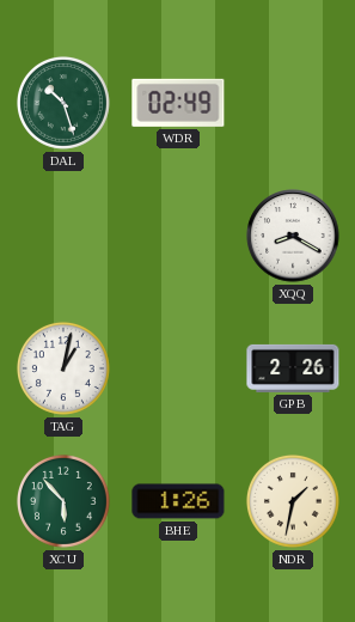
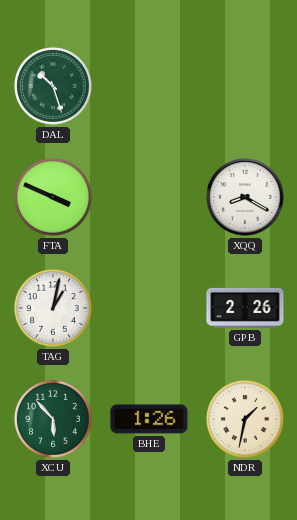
WDR: 02:49 -> none
FTA: none -> 3:49
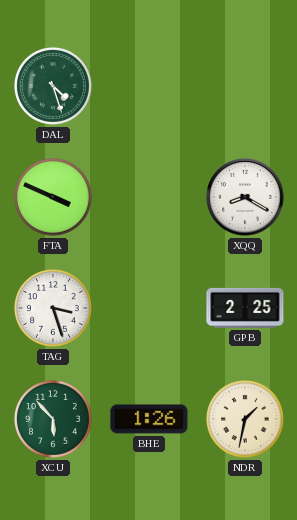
DAL: 10:27 -> 4:27
TAG: 1:02 -> 3:27
GPB: 2:26 -> 2:25
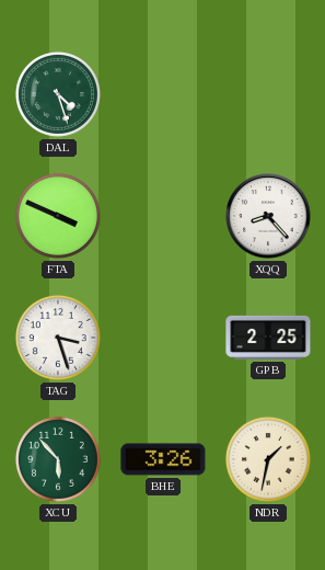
XQQ: 8:20 -> 8:23
BHE: 1:26 -> 3:26
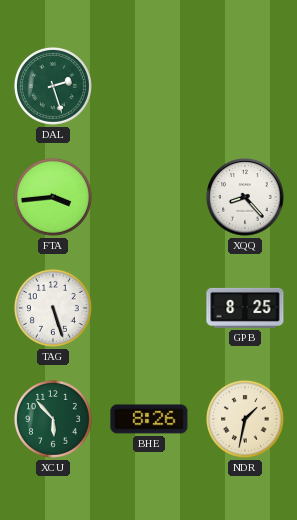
DAL: 4:27 -> 2:27
FTA: 3:49 -> 3:44
TAG: 3:27 -> 5:27
GPB: 2:25 -> 8:25
BHE: 3:26 -> 8:26
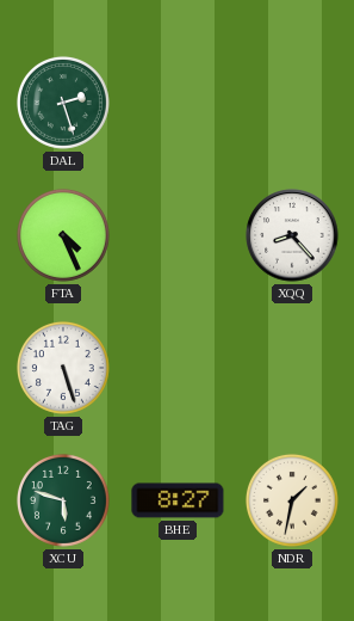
FTA: 3:44 -> 4:26
GPB: 8:25 -> none
XCU: 5:53 -> 5:48
BHE: 8:26 -> 8:27
